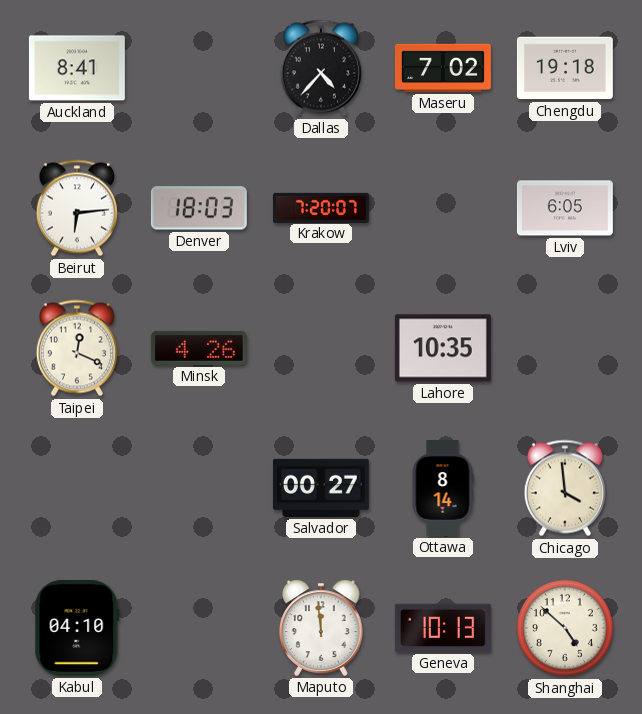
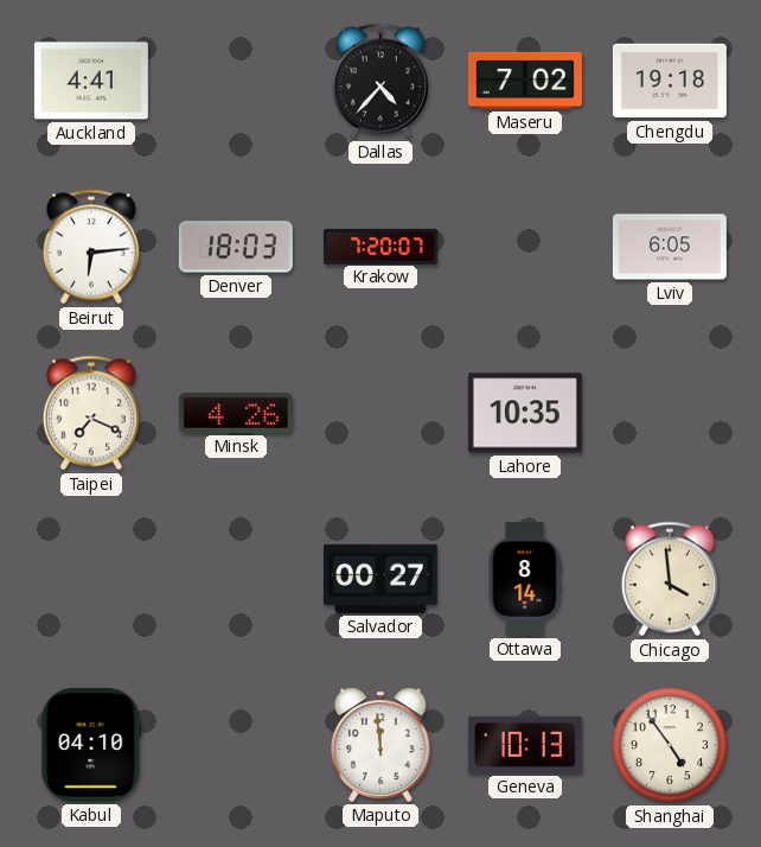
Auckland: 8:41 -> 4:41
Taipei: 12:19 -> 7:19
Shanghai: 4:52 -> 4:54
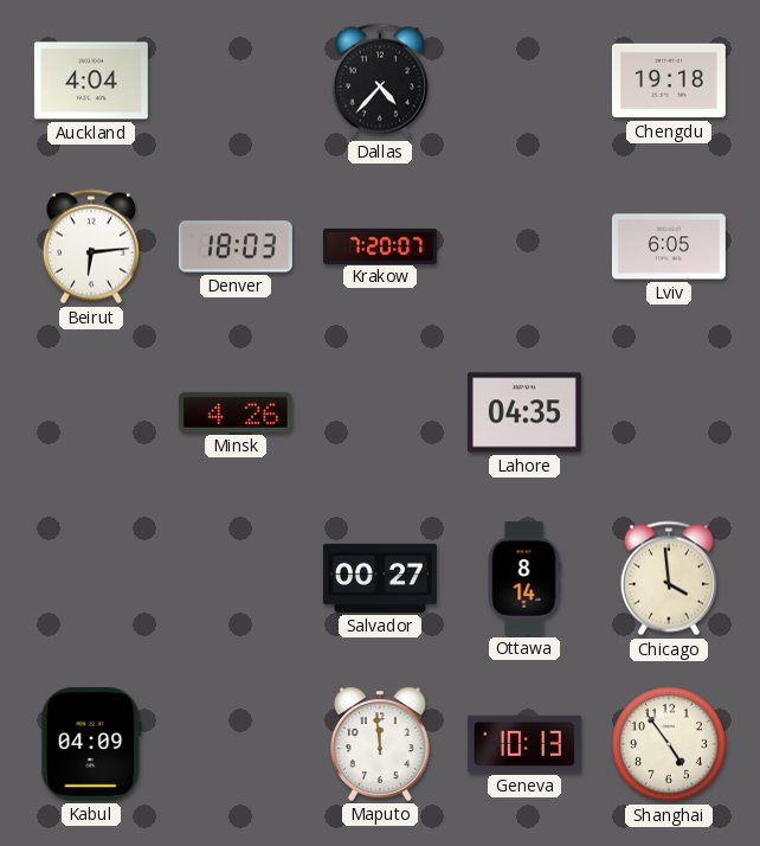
Auckland: 4:41 -> 4:04
Maseru: 7:02 -> none
Taipei: 7:19 -> none
Lahore: 10:35 -> 04:35
Kabul: 04:10 -> 04:09
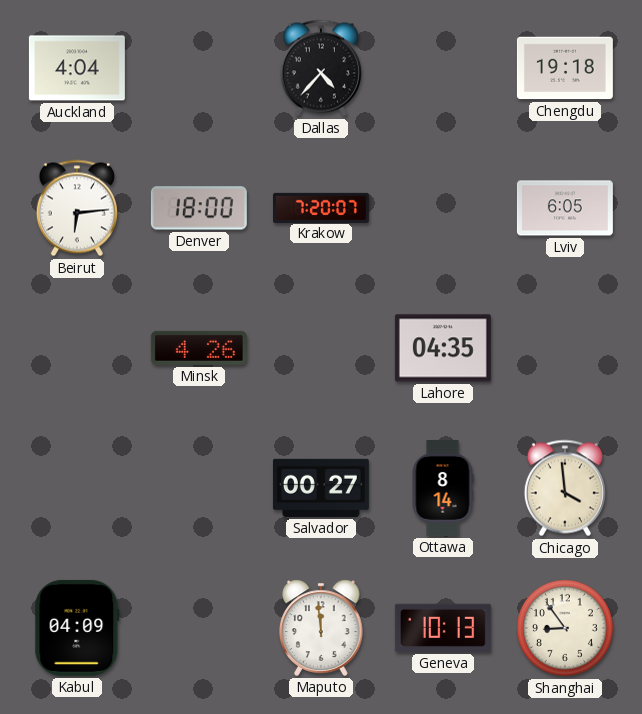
Denver: 18:03 -> 18:00
Shanghai: 4:54 -> 8:54
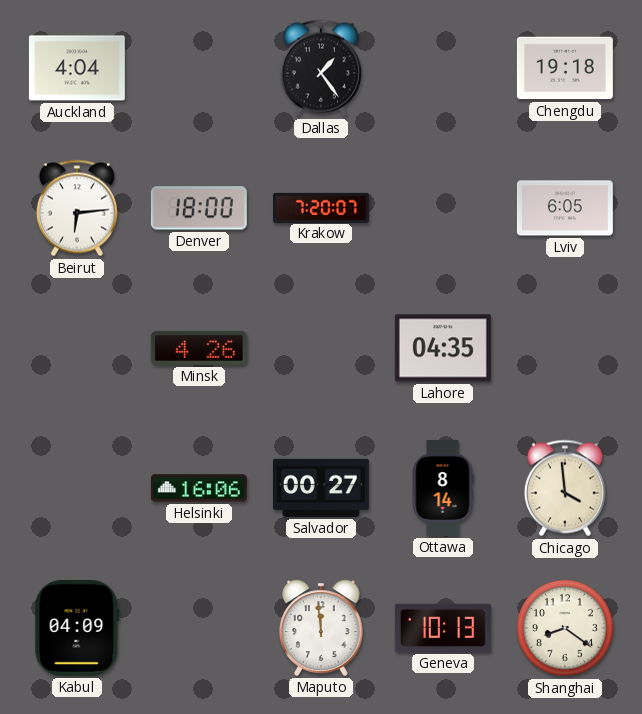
Dallas: 4:37 -> 1:24
Helsinki: none -> 16:06
Shanghai: 8:54 -> 8:21
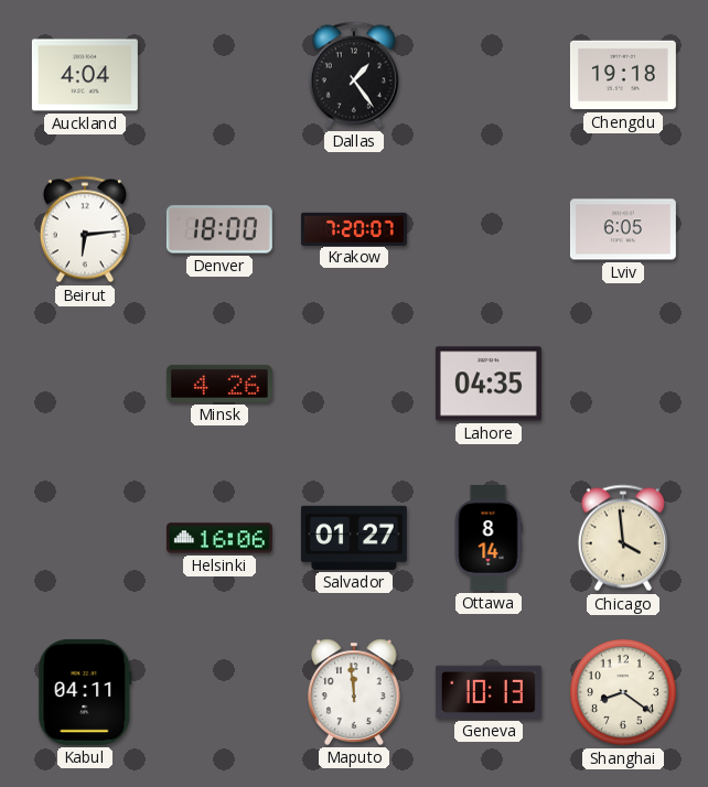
Salvador: 00:27 -> 01:27
Kabul: 04:09 -> 04:11
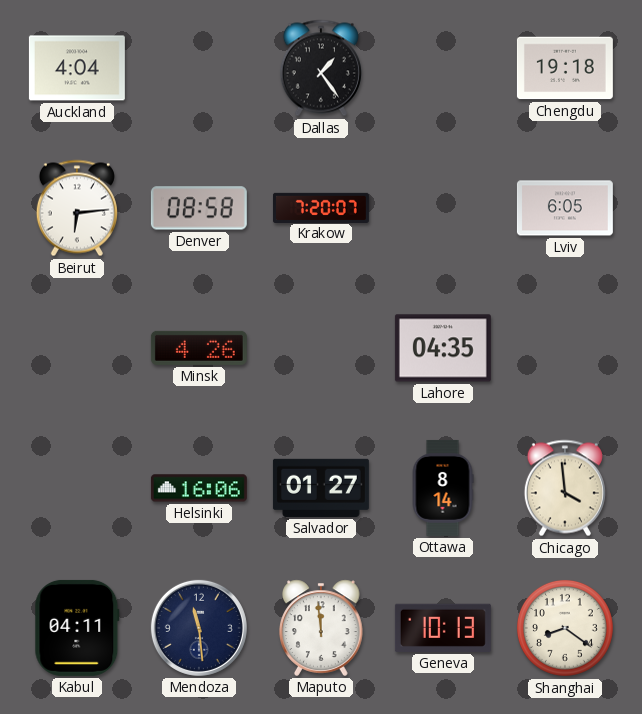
Denver: 18:00 -> 08:58
Mendoza: none -> 11:29
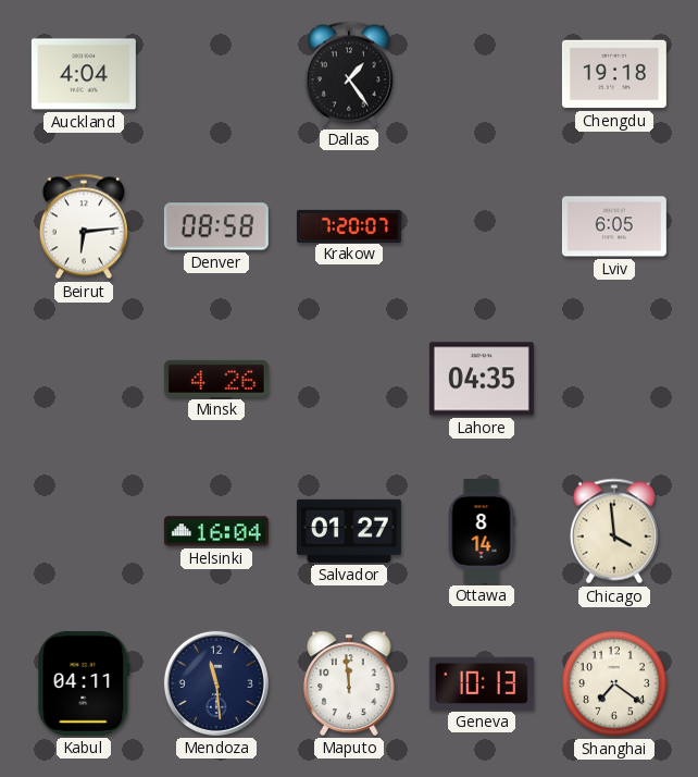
Helsinki: 16:06 -> 16:04
Shanghai: 8:21 -> 7:21
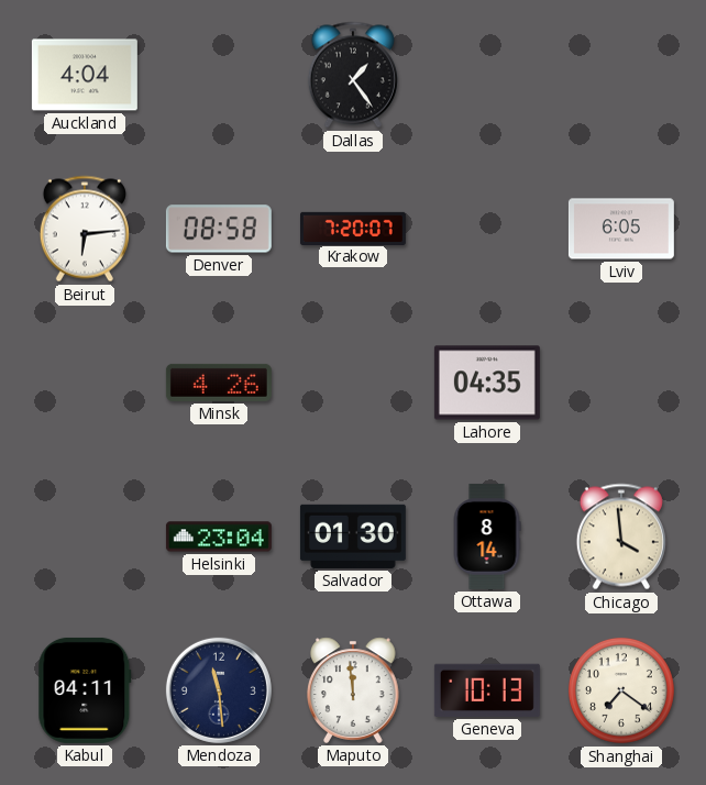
Chengdu: 19:18 -> none
Helsinki: 16:04 -> 23:04
Salvador: 01:27 -> 01:30
